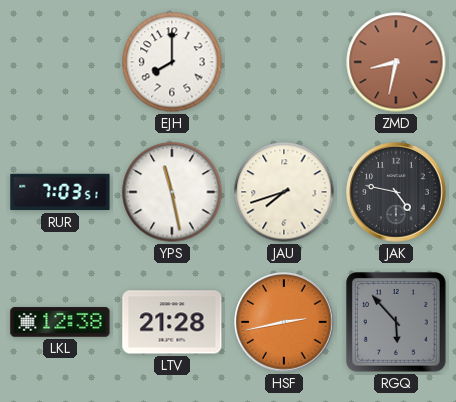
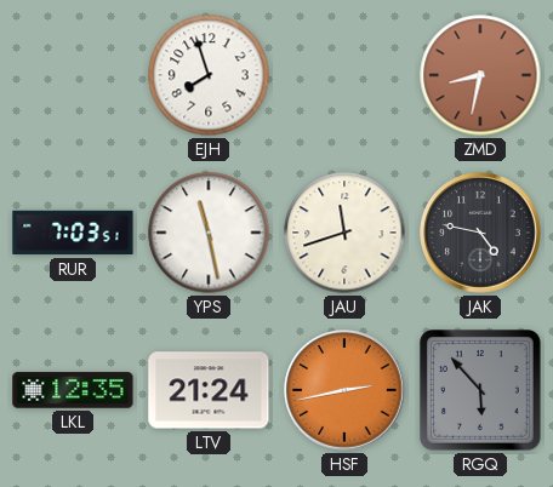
EJH: 8:00 -> 7:57
JAU: 7:42 -> 11:42
LKL: 12:38 -> 12:35
LTV: 21:28 -> 21:24
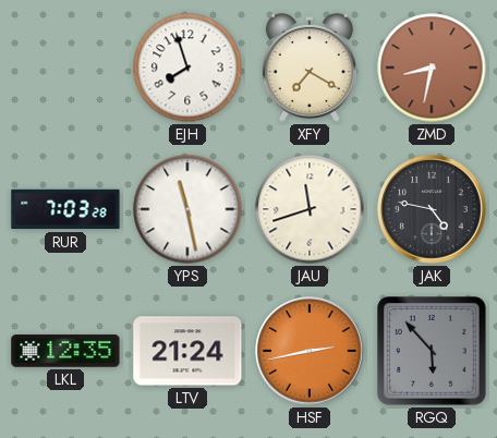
XFY: none -> 7:20
RUR: 7:03:51 -> 7:03:28
